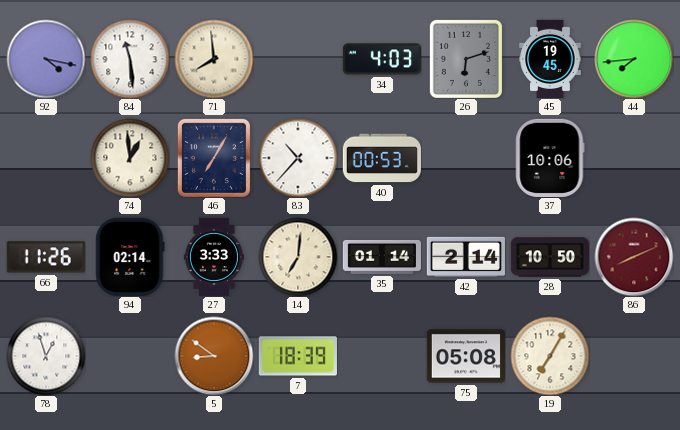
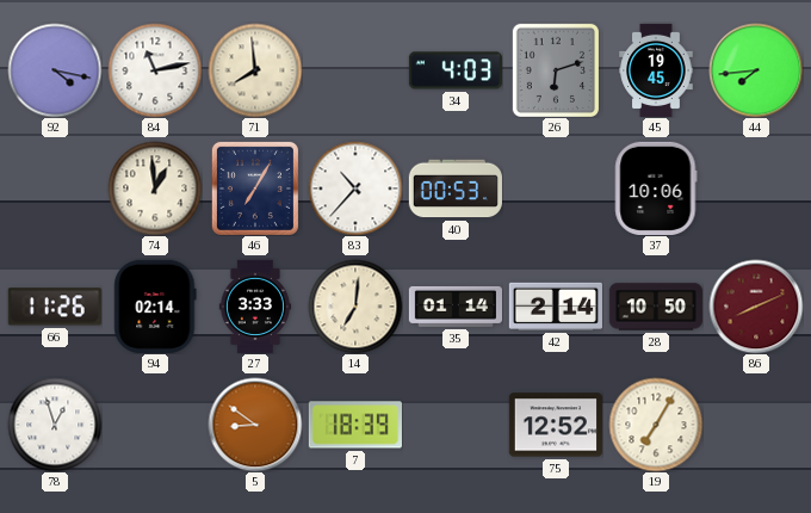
84: 11:29 -> 11:13
75: 05:08 -> 12:52
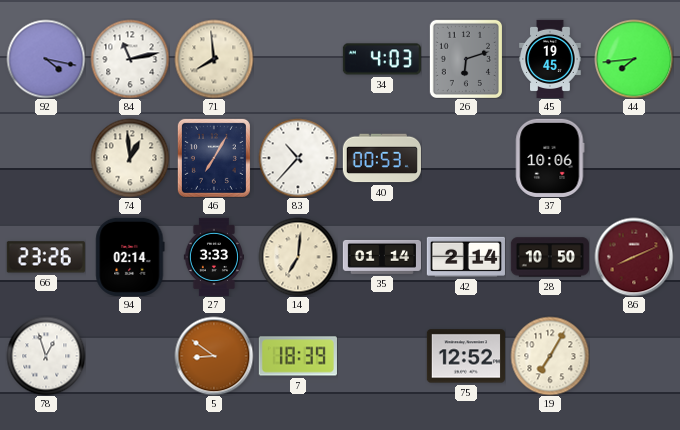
66: 11:26 -> 23:26
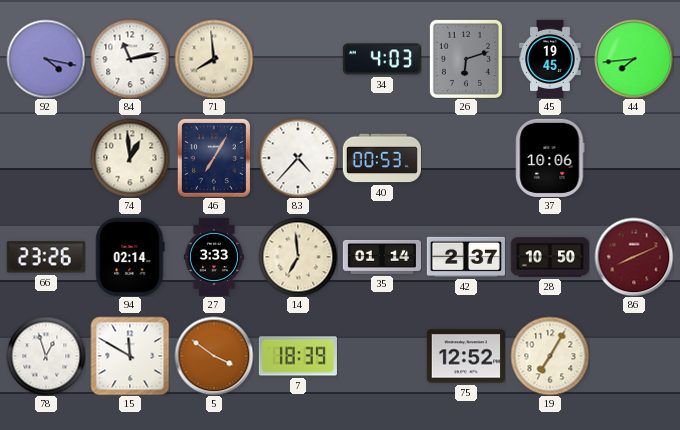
83: 10:37 -> 4:37
14: 7:01 -> 6:59
42: 2:14 -> 2:37
15: none -> 11:50
5: 8:51 -> 3:51
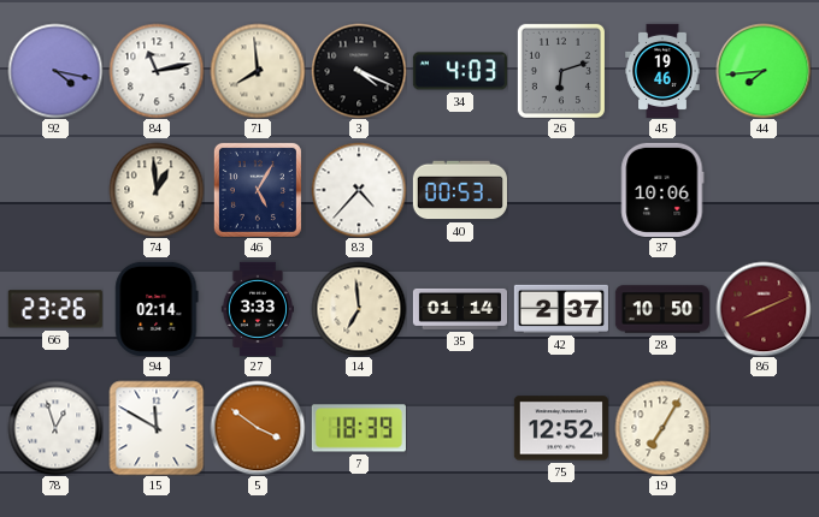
3: none -> 4:19
45: 19:45 -> 19:46
46: 7:05 -> 5:05
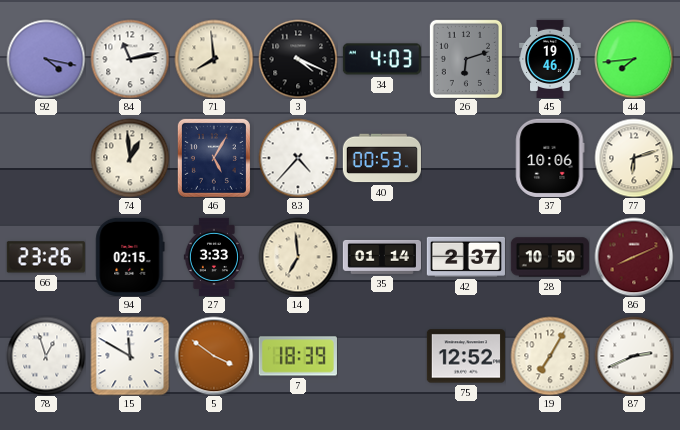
77: none -> 6:12
94: 02:14 -> 02:15
87: none -> 2:41
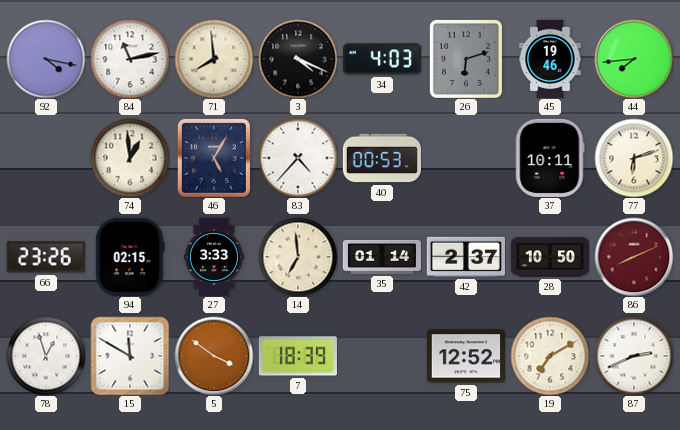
37: 10:06 -> 10:11
19: 7:05 -> 7:10
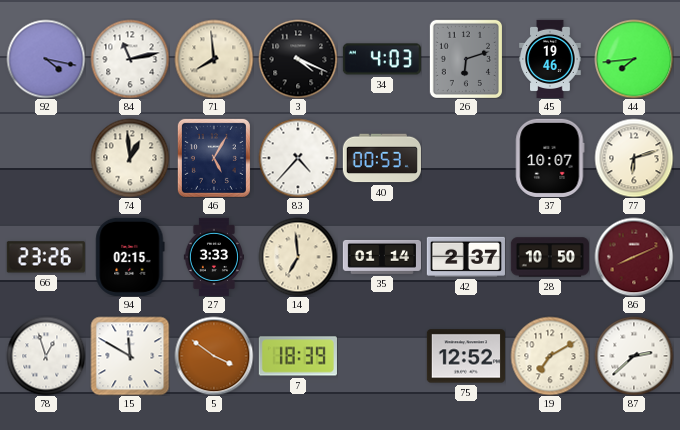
37: 10:11 -> 10:07
87: 2:41 -> 2:38
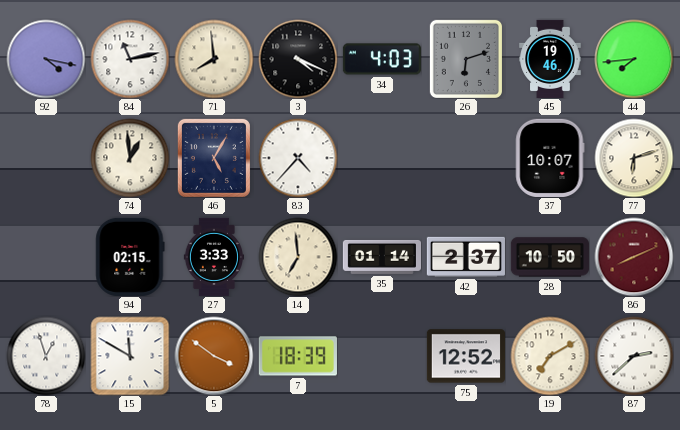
40: 00:53 -> none
66: 23:26 -> none
